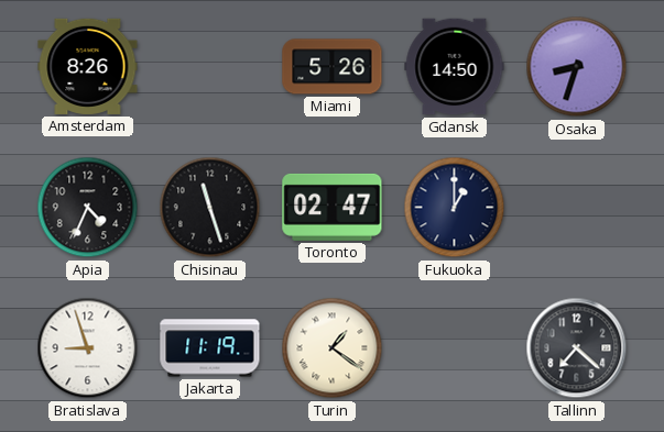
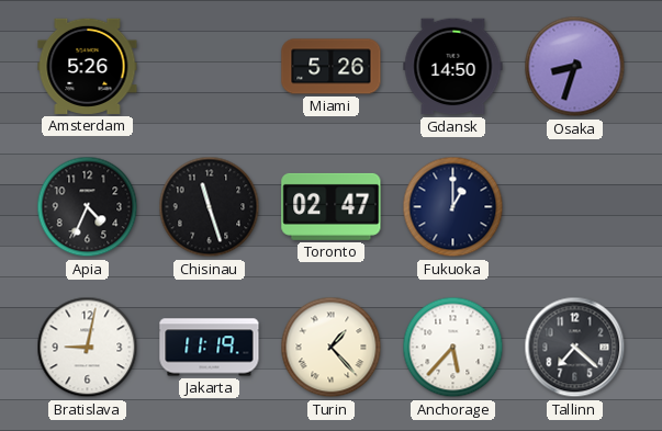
Amsterdam: 8:26 -> 5:26
Bratislava: 8:57 -> 9:02
Turin: 1:21 -> 1:23
Anchorage: none -> 5:37
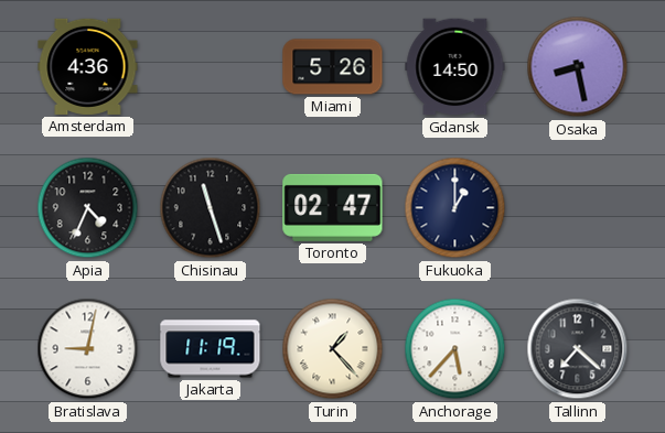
Amsterdam: 5:26 -> 4:36
Osaka: 8:33 -> 8:28
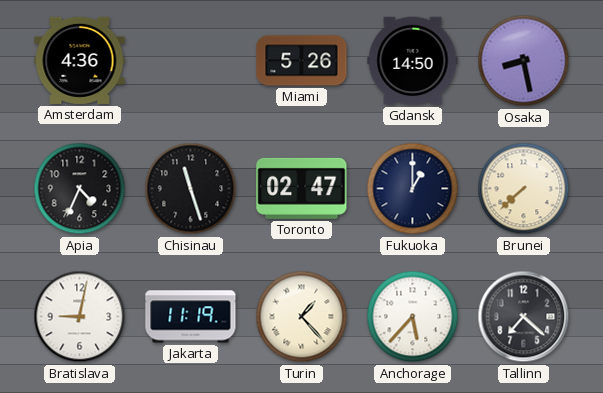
Brunei: none -> 7:38
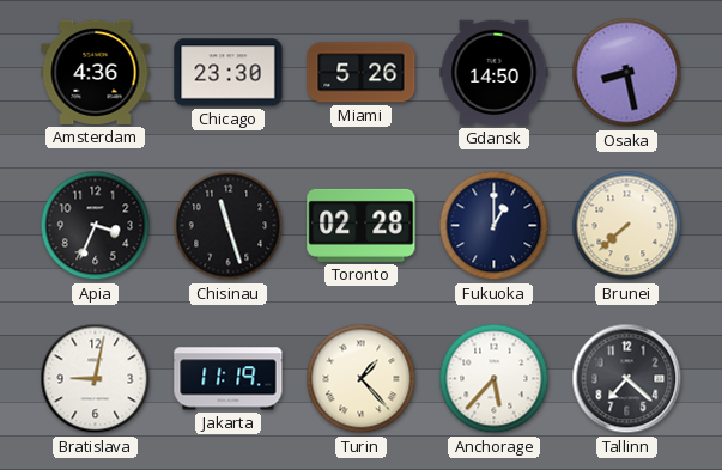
Chicago: none -> 23:30
Apia: 4:34 -> 3:34
Toronto: 02:47 -> 02:28
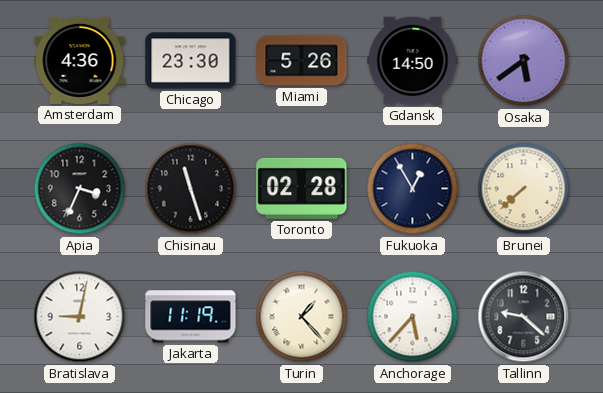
Osaka: 8:28 -> 5:39
Fukuoka: 1:00 -> 12:55
Tallinn: 7:22 -> 9:22
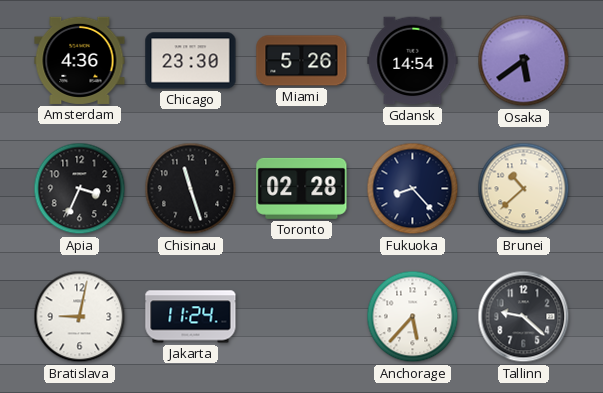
Gdansk: 14:50 -> 14:54
Fukuoka: 12:55 -> 8:23
Brunei: 7:38 -> 10:38
Jakarta: 11:19 -> 11:24
Turin: 1:23 -> none
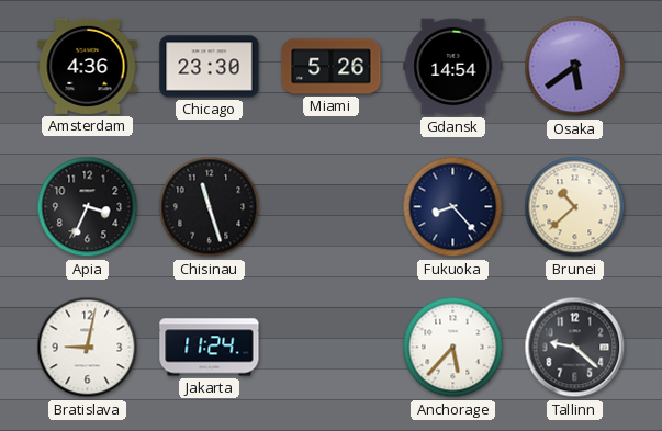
Toronto: 02:28 -> none
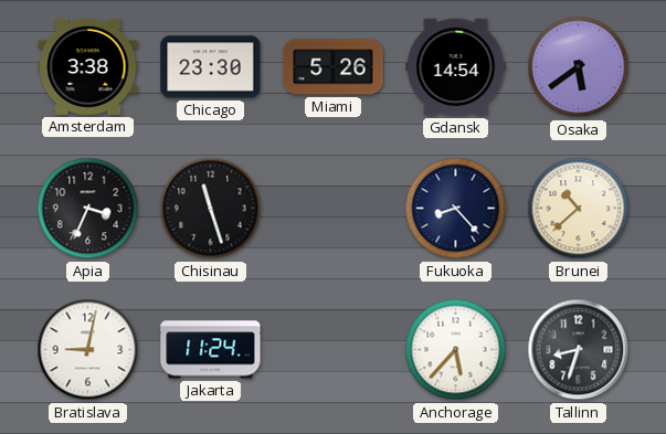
Amsterdam: 4:36 -> 3:38
Tallinn: 9:22 -> 8:33
